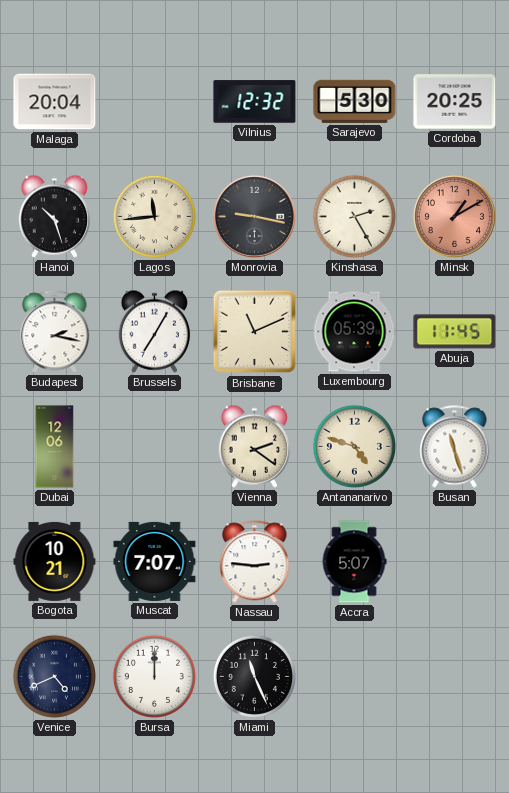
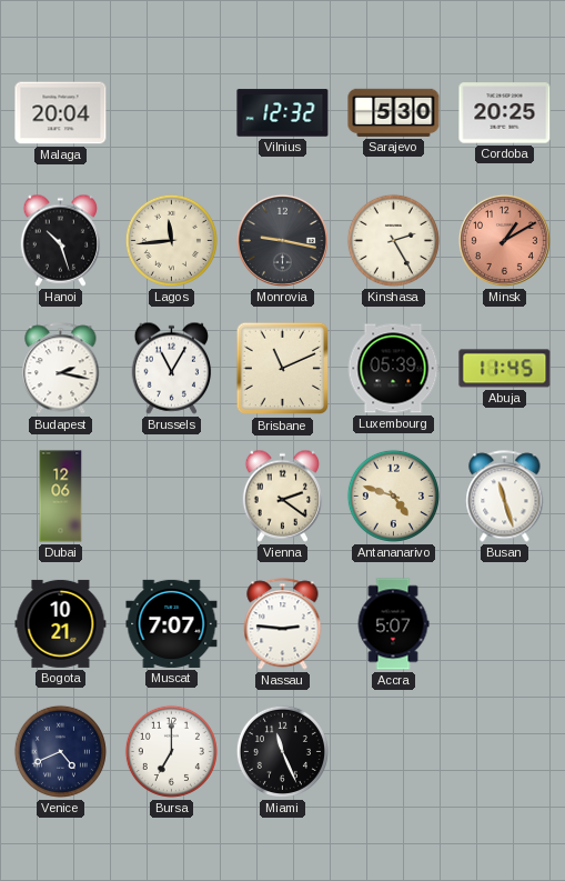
Brussels: 7:05 -> 11:05
Bursa: 12:00 -> 7:00
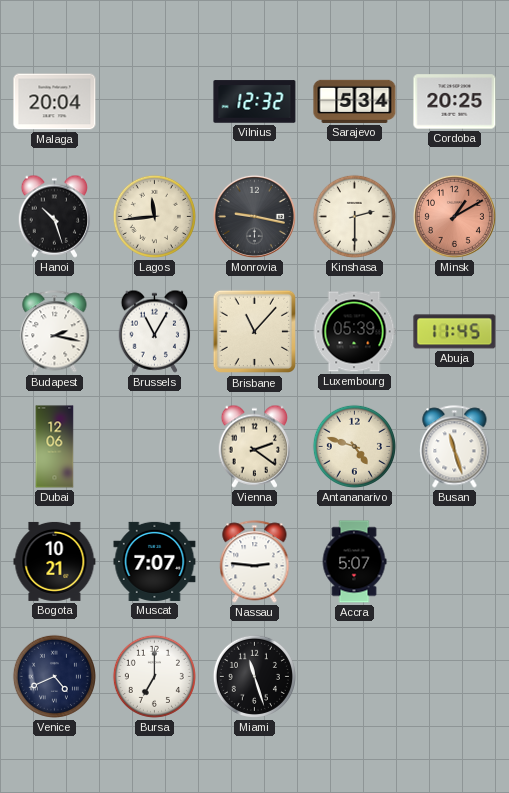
Sarajevo: 5:30 -> 5:34
Kinshasa: 2:25 -> 2:30
Brisbane: 11:11 -> 11:07
Miami: 11:26 -> 11:27
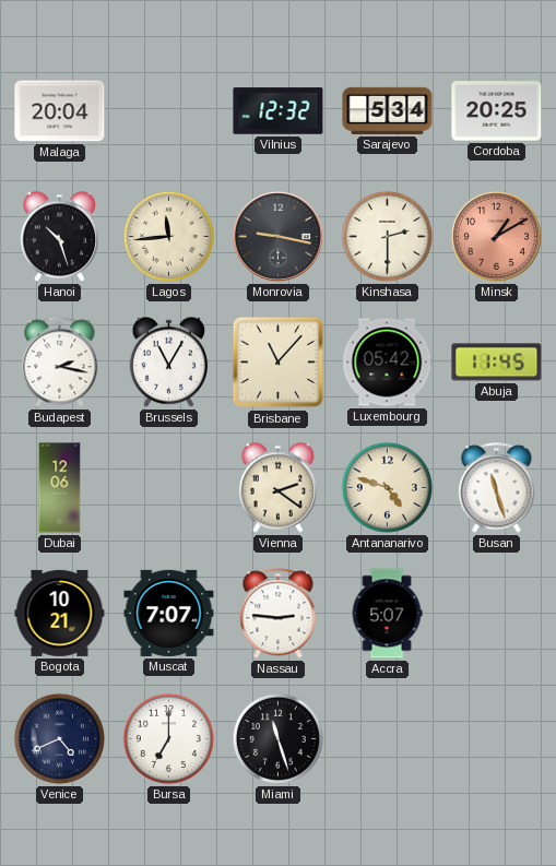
Luxembourg: 05:39 -> 05:42
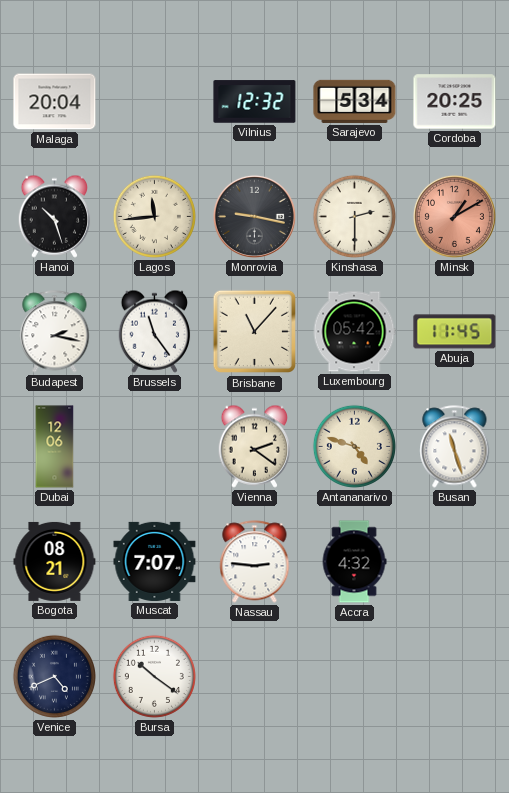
Brussels: 11:05 -> 11:24
Bogota: 10:21 -> 08:21
Accra: 5:07 -> 4:32
Bursa: 7:00 -> 10:21
Miami: 11:27 -> none
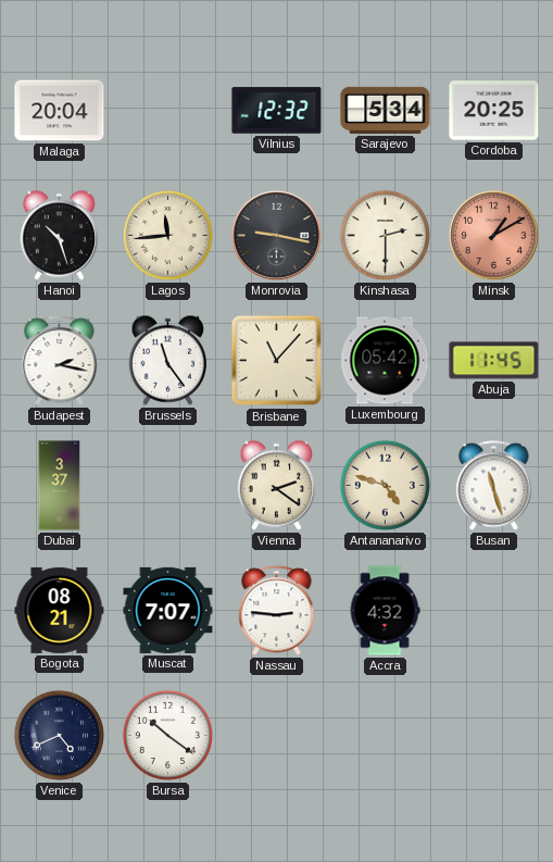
Dubai: 12:06 -> 3:37
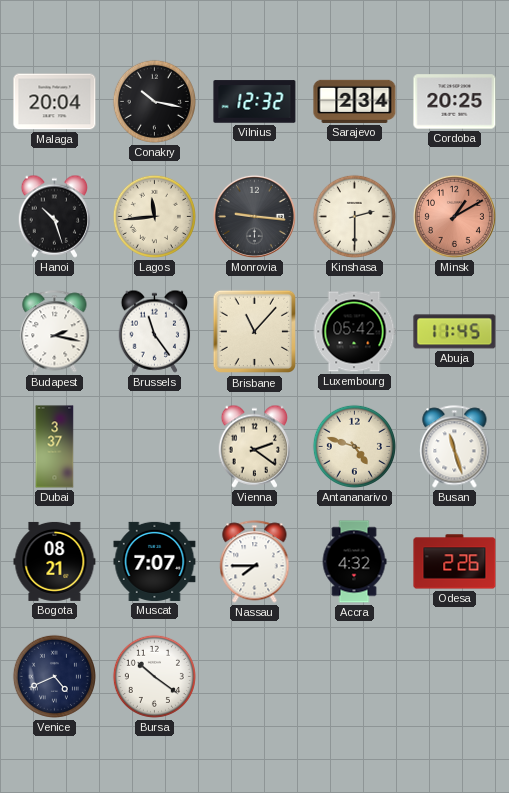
Conakry: none -> 10:17
Sarajevo: 5:34 -> 2:34
Monrovia: 9:17 -> 9:16
Nassau: 2:46 -> 7:45
Odesa: none -> 2:26
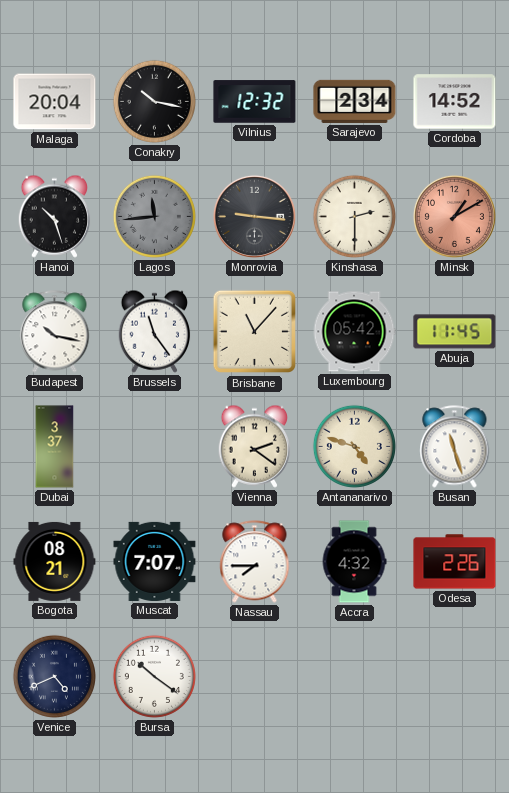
Cordoba: 20:25 -> 14:52
Lagos dial: cream -> grey
Budapest: 2:17 -> 10:17
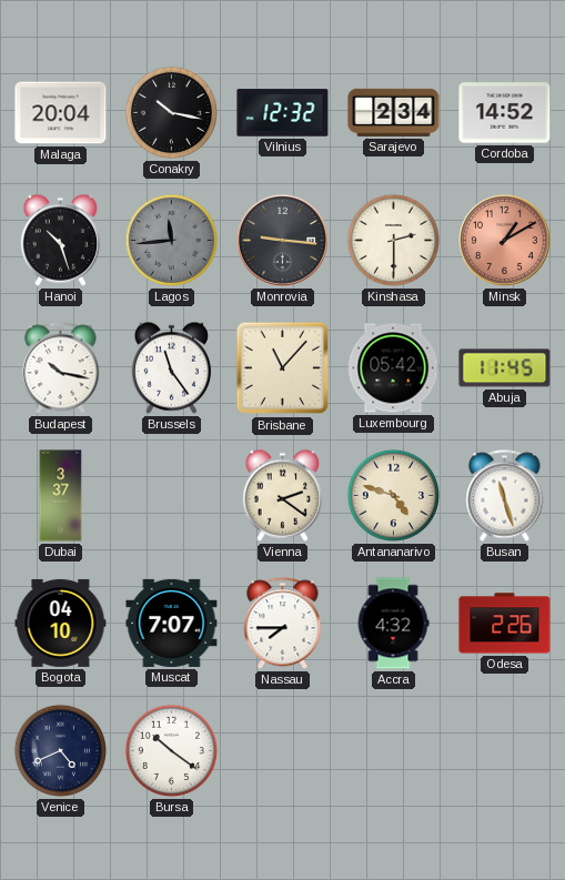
Bogota: 08:21 -> 04:10
